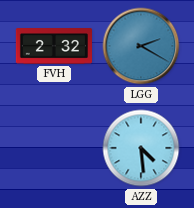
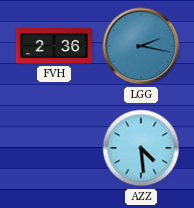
FVH: 2:32 -> 2:36
LGG: 2:20 -> 2:17
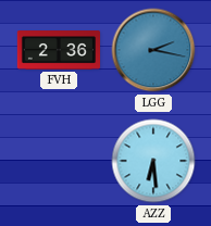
AZZ: 4:29 -> 6:29
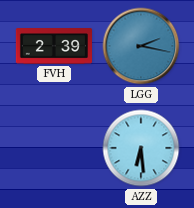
FVH: 2:36 -> 2:39
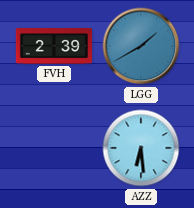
LGG: 2:17 -> 1:40
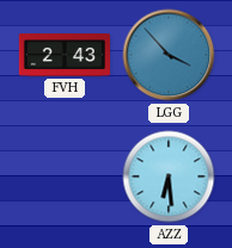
FVH: 2:39 -> 2:43
LGG: 1:40 -> 3:53
